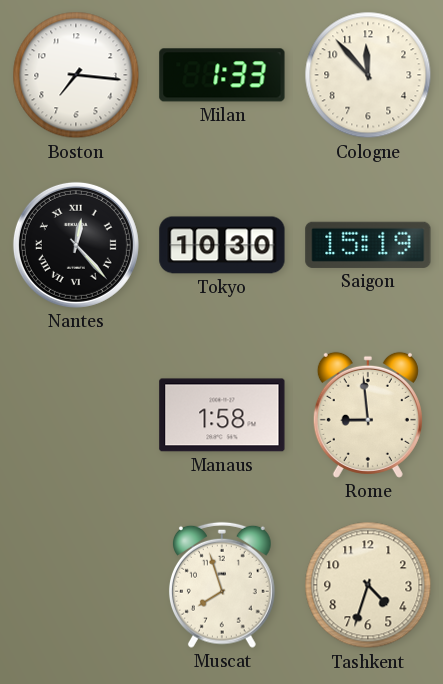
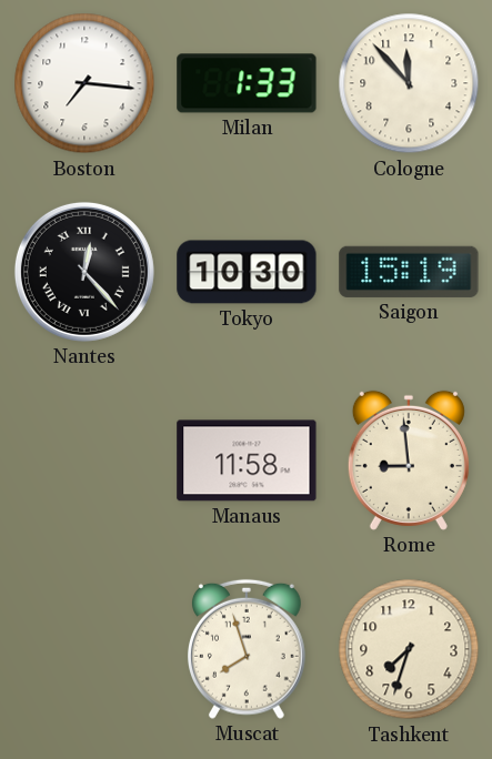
Manaus: 1:58 -> 11:58
Tashkent: 4:33 -> 7:33
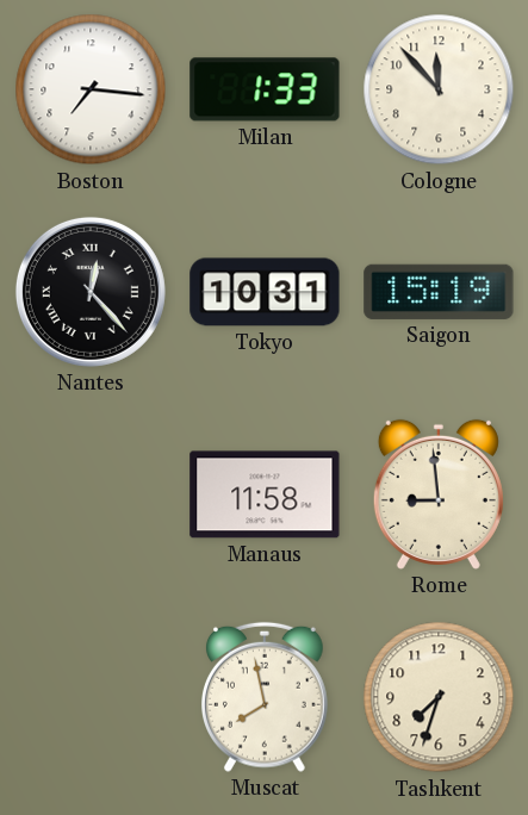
Tokyo: 10:30 -> 10:31
Muscat: 7:57 -> 7:58
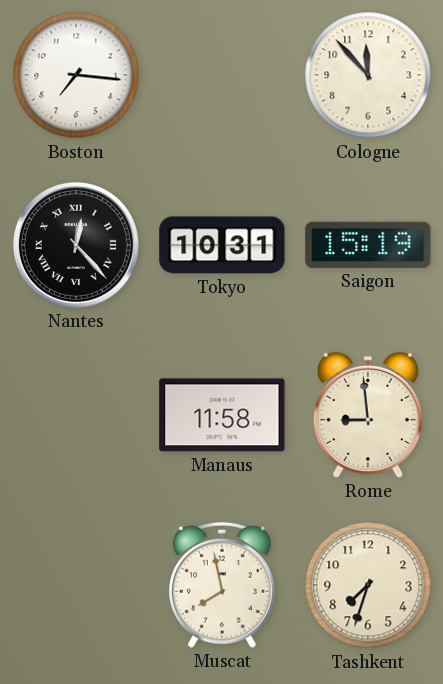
Milan: 1:33 -> none
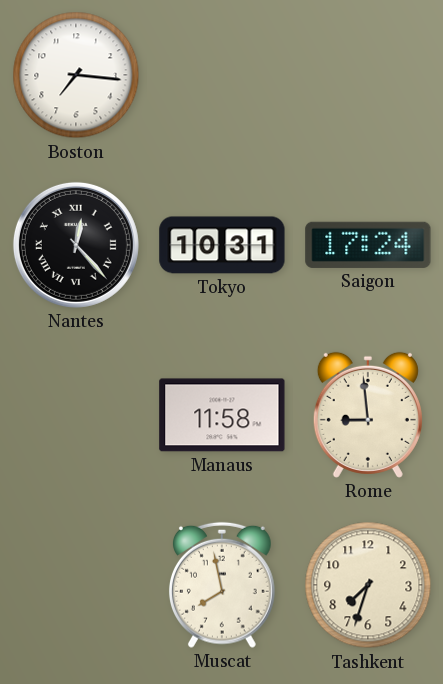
Cologne: 11:53 -> none
Saigon: 15:19 -> 17:24
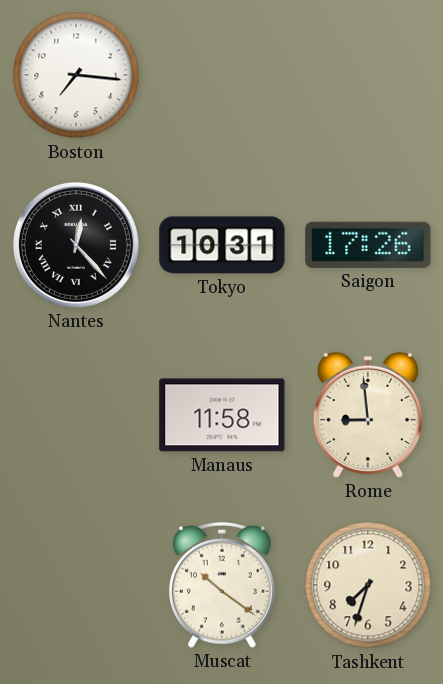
Saigon: 17:24 -> 17:26
Muscat: 7:58 -> 10:21
